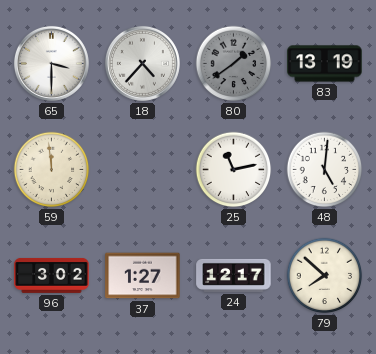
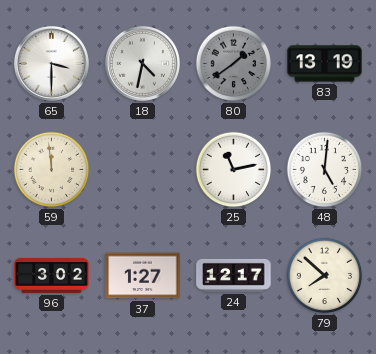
18: 4:37 -> 4:32
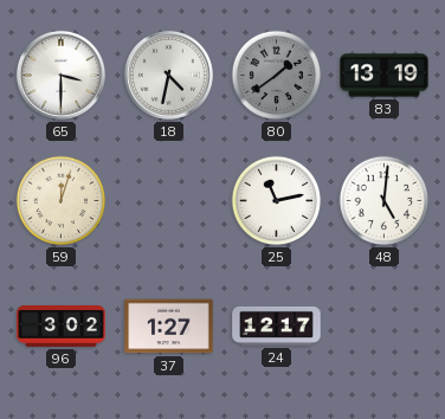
59: 11:59 -> 12:03
79: 7:52 -> none
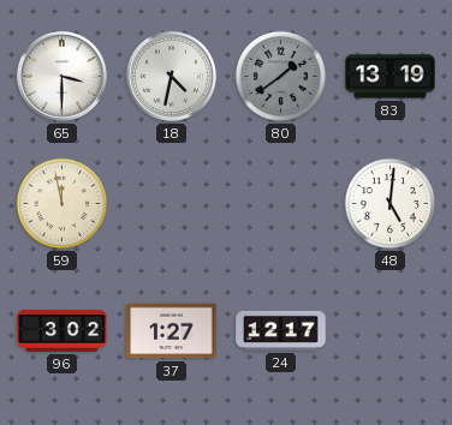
59: 12:03 -> 11:58
25: 11:13 -> none
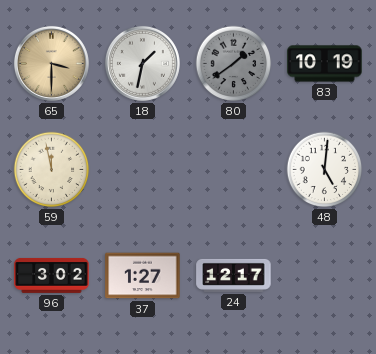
65 dial: white -> champagne
18: 4:32 -> 1:32
83: 13:19 -> 10:19
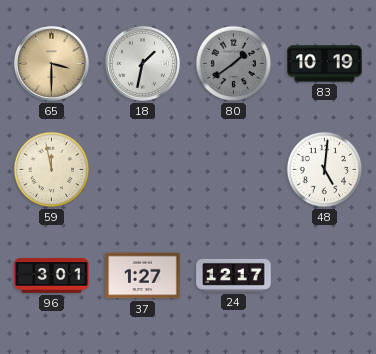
96: 3:02 -> 3:01
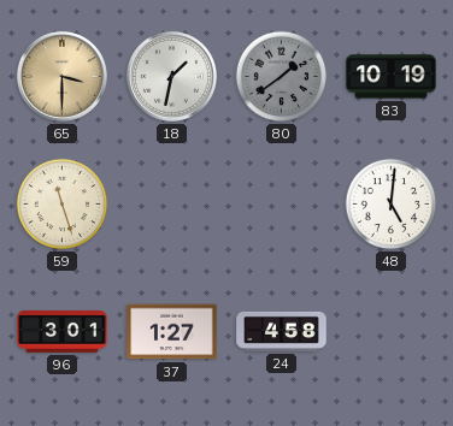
59: 11:58 -> 11:27
24: 12:17 -> 4:58
